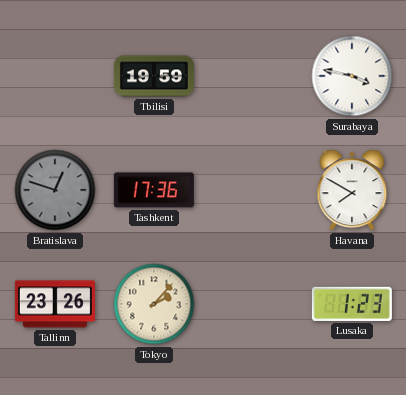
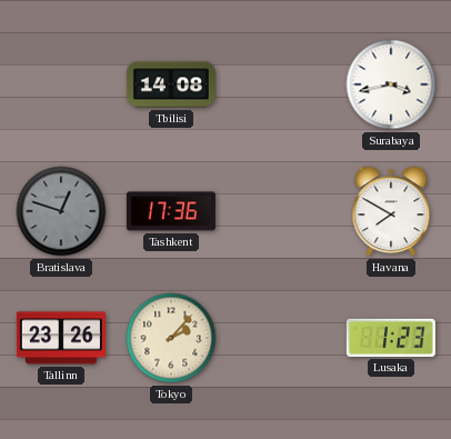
Tbilisi: 19:59 -> 14:08
Surabaya: 3:47 -> 3:43
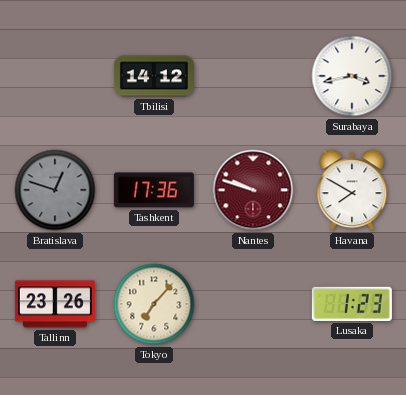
Tbilisi: 14:08 -> 14:12
Nantes: none -> 9:48
Tokyo: 2:07 -> 7:07
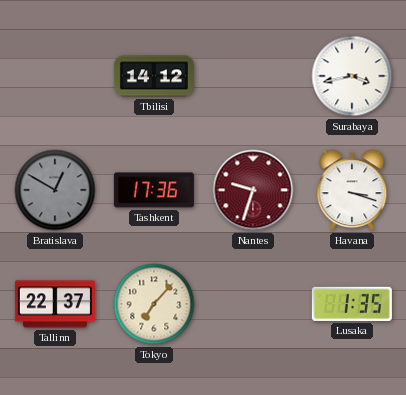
Bratislava: 12:48 -> 12:50
Nantes: 9:48 -> 9:33
Havana: 7:50 -> 3:18
Tallinn: 23:26 -> 22:37
Lusaka: 1:23 -> 1:35
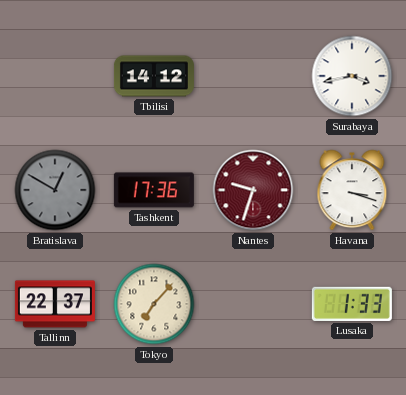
Lusaka: 1:35 -> 1:33
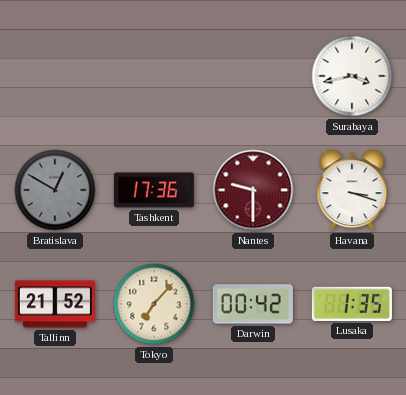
Tbilisi: 14:12 -> none
Nantes: 9:33 -> 9:30
Tallinn: 22:37 -> 21:52
Darwin: none -> 00:42
Lusaka: 1:33 -> 1:35
